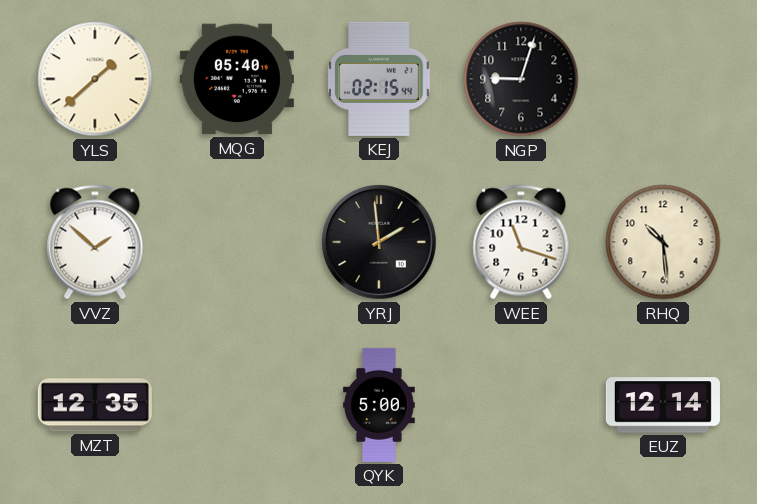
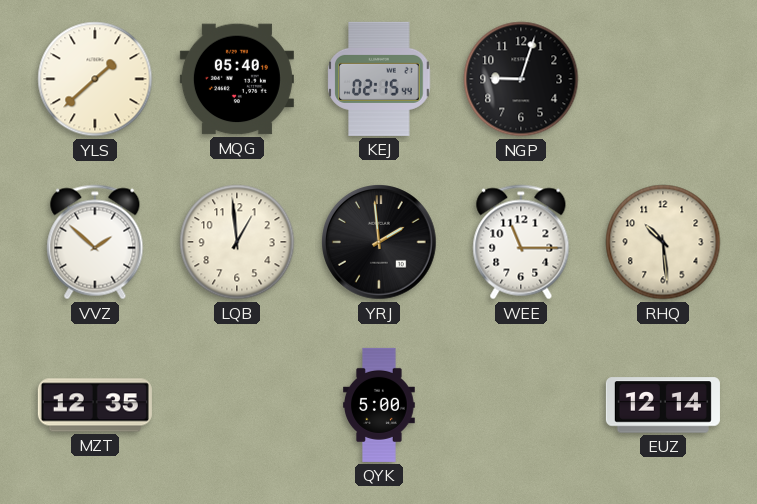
LQB: none -> 12:59
WEE: 11:18 -> 11:15
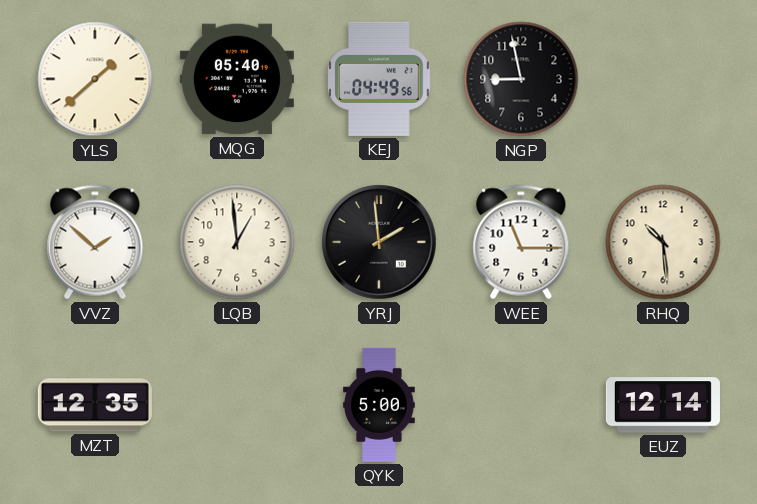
KEJ: 02:15 -> 04:49
NGP: 9:03 -> 8:58
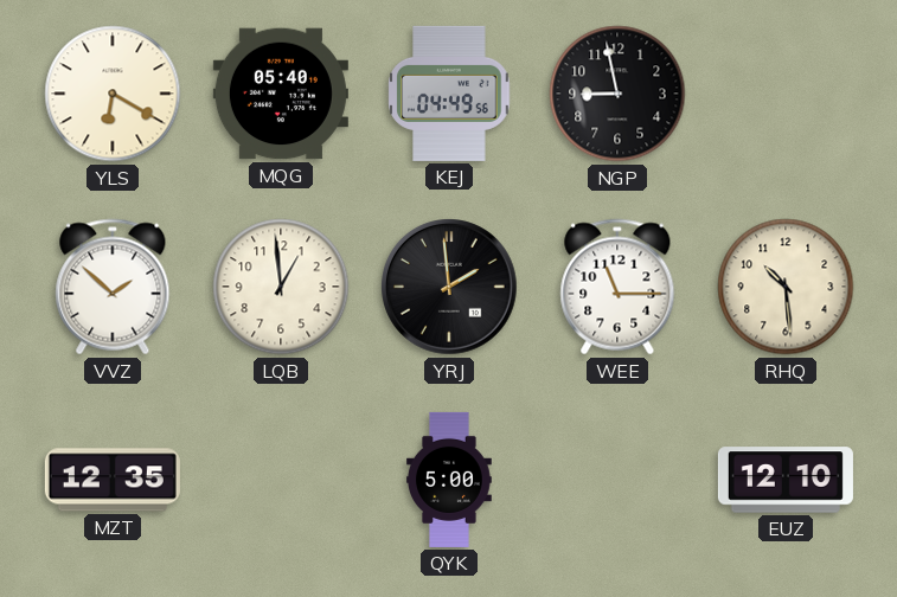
YLS: 1:38 -> 6:20
EUZ: 12:14 -> 12:10
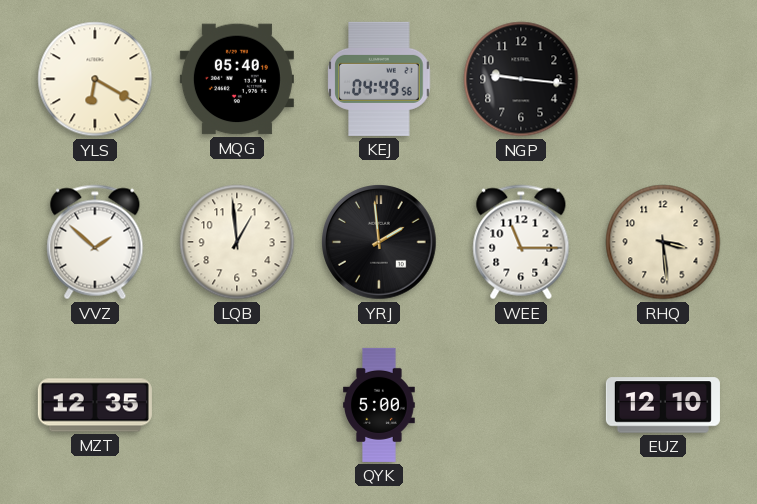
NGP: 8:58 -> 9:16
RHQ: 10:29 -> 3:29
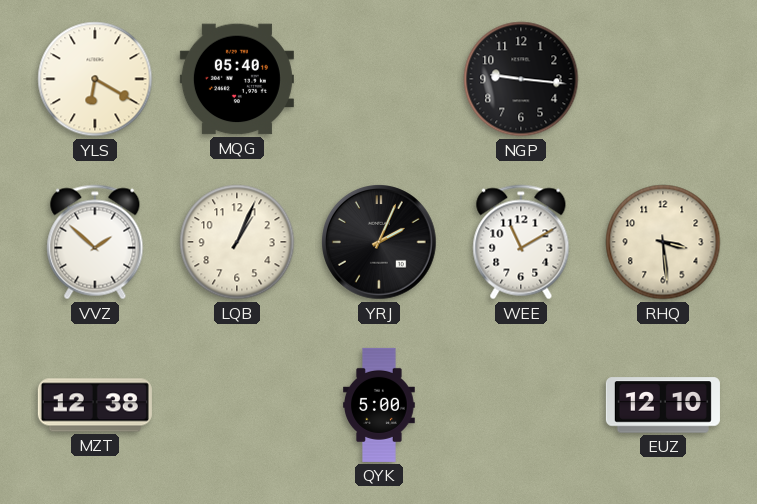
KEJ: 04:49 -> none
LQB: 12:59 -> 1:04
YRJ: 1:59 -> 2:04
WEE: 11:15 -> 11:10
MZT: 12:35 -> 12:38
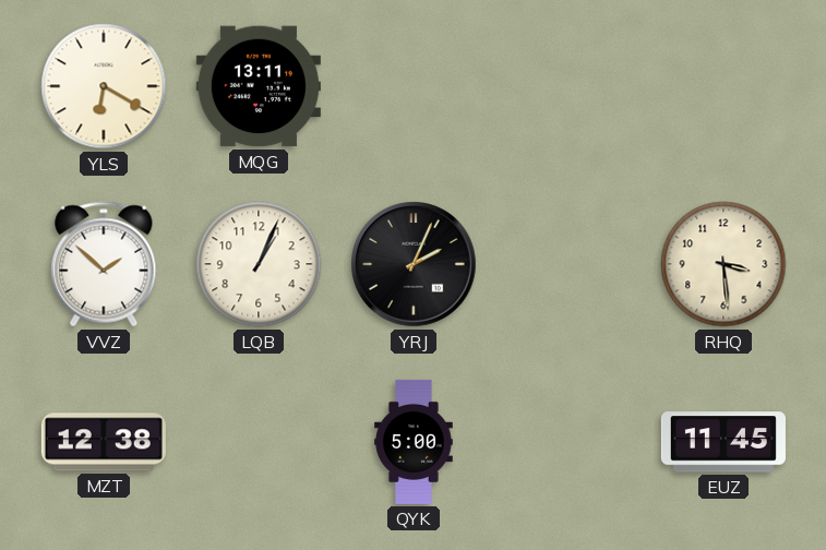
MQG: 05:40 -> 13:11
NGP: 9:16 -> none
WEE: 11:10 -> none
EUZ: 12:10 -> 11:45
